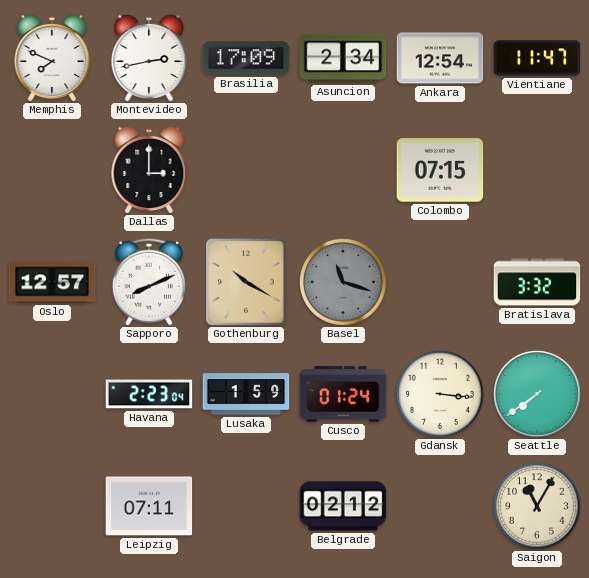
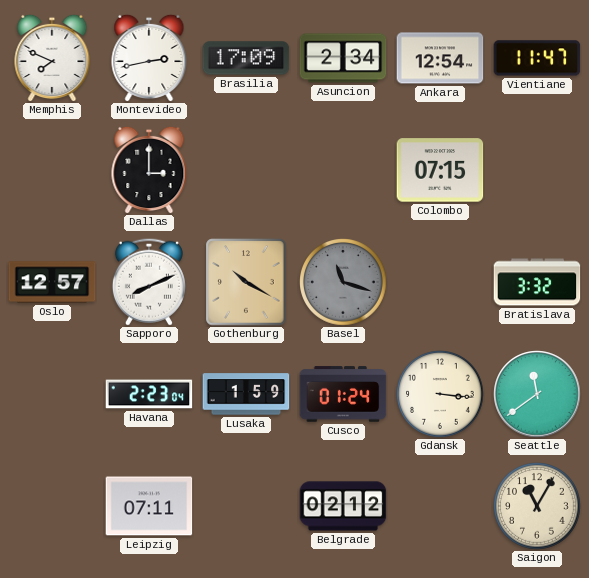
Seattle: 7:39 -> 11:39
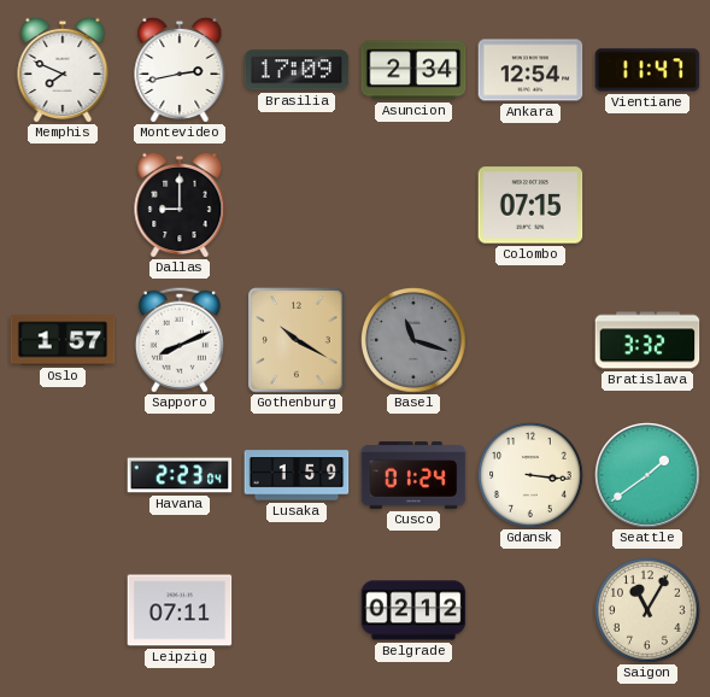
Dallas: 3:00 -> 9:00
Oslo: 12:57 -> 1:57
Seattle: 11:39 -> 1:39
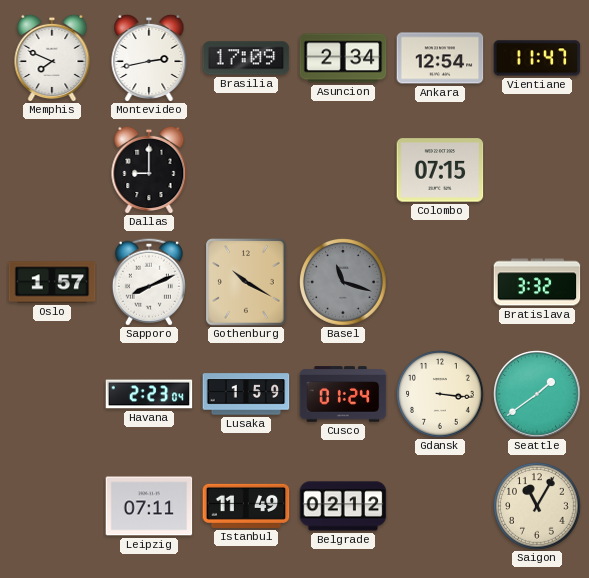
Istanbul: none -> 11:49
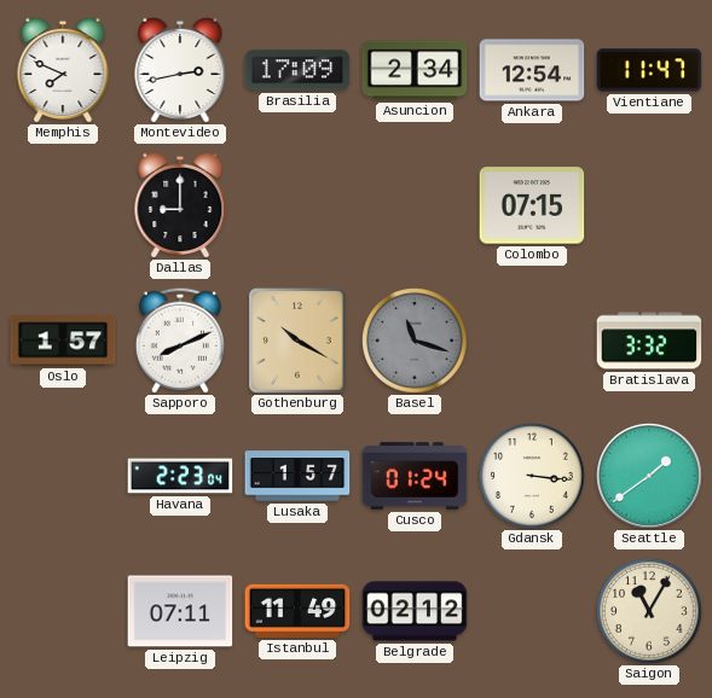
Lusaka: 1:59 -> 1:57
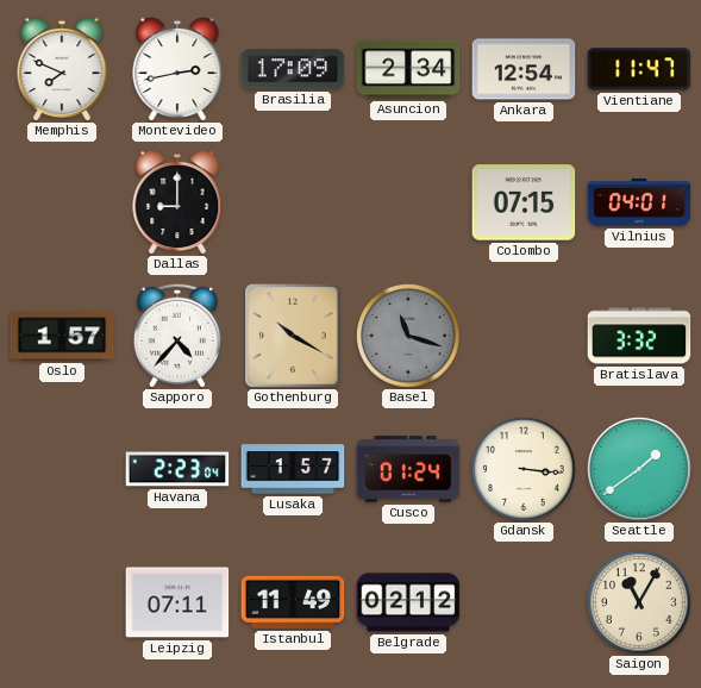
Vilnius: none -> 04:01
Sapporo: 8:11 -> 4:37
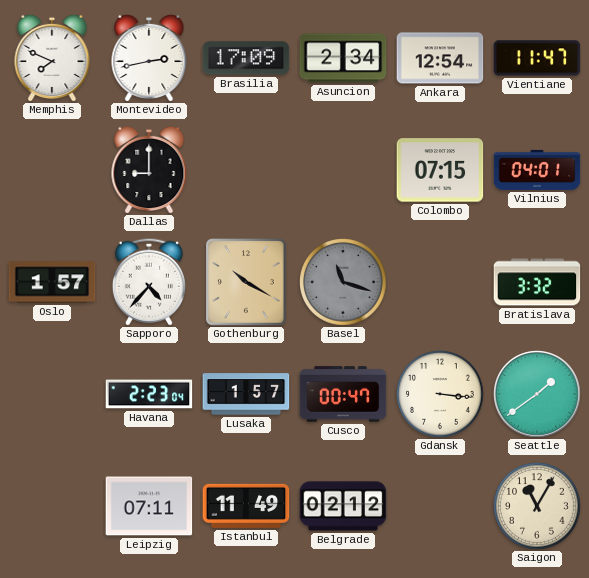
Cusco: 01:24 -> 00:47
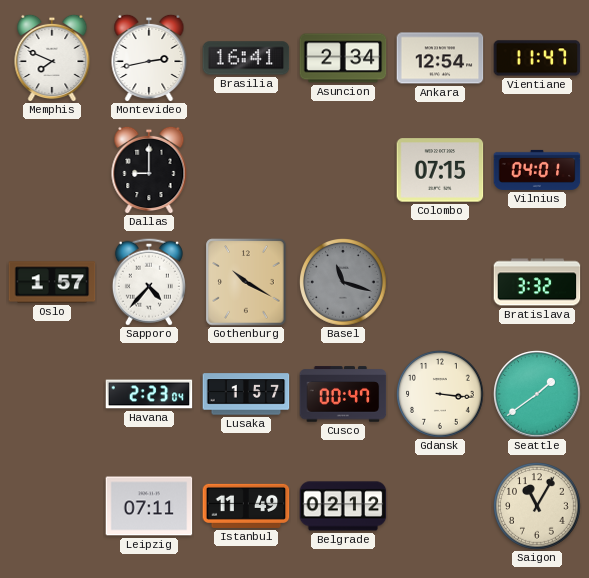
Brasilia: 17:09 -> 16:41
